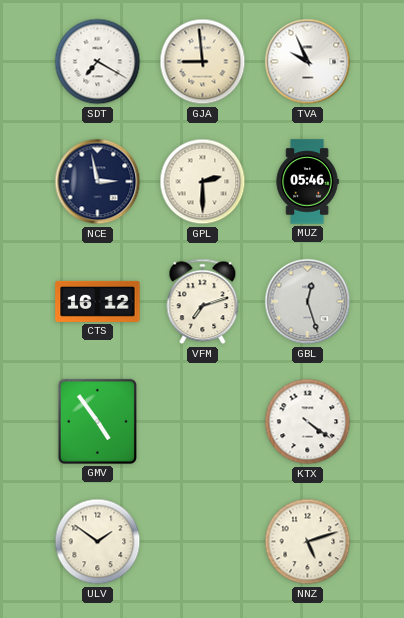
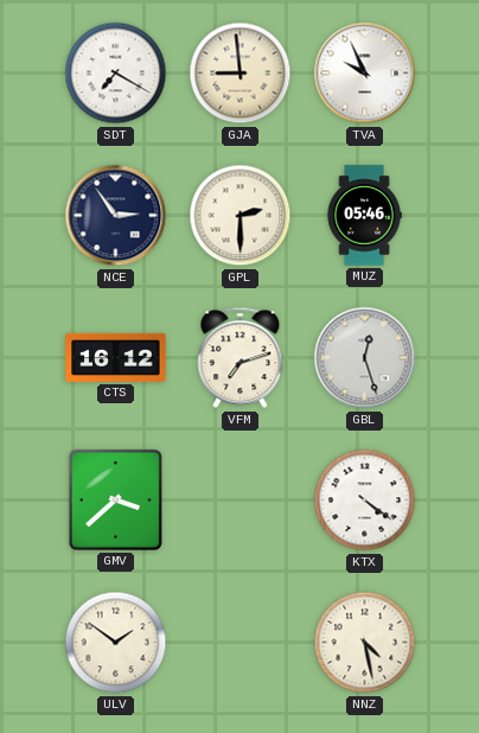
NCE: 2:58 -> 2:54
GMV: 4:54 -> 3:38
NNZ: 5:12 -> 4:28
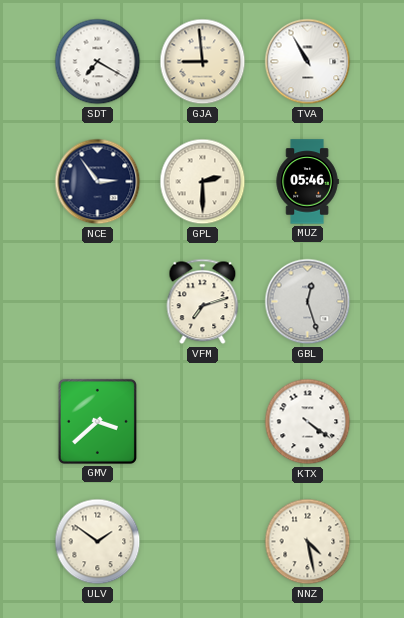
TVA: 9:56 -> 10:55
CTS: 16:12 -> none
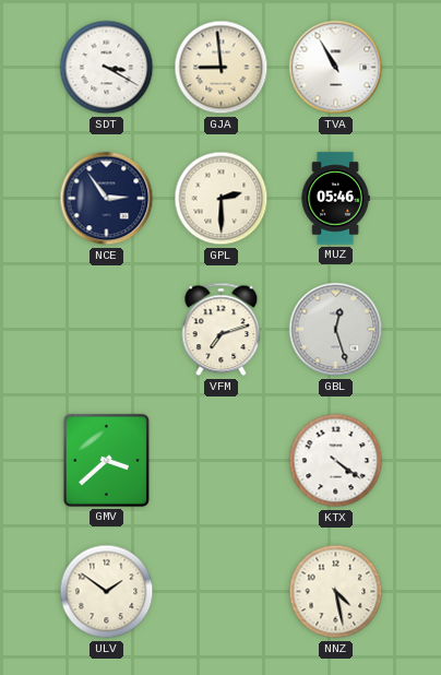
SDT: 7:20 -> 3:20
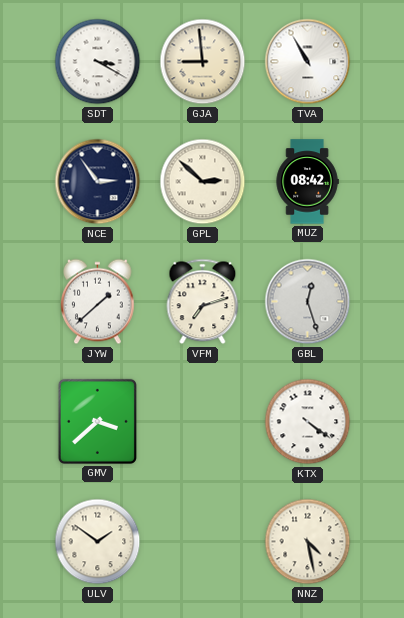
GPL: 2:30 -> 2:52
MUZ: 05:46 -> 08:42
JYW: none -> 1:38
